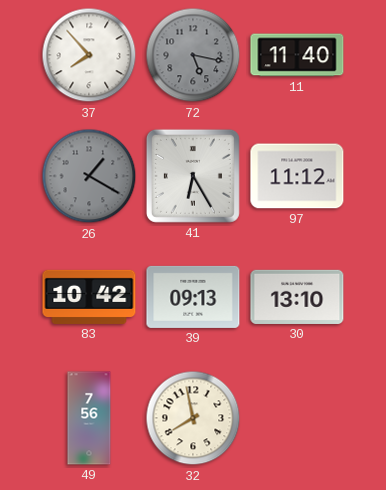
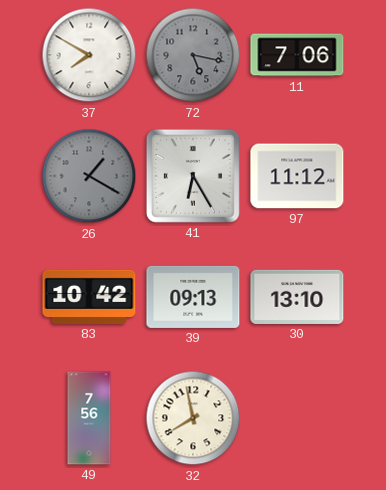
37: 7:53 -> 7:50
11: 11:40 -> 7:06
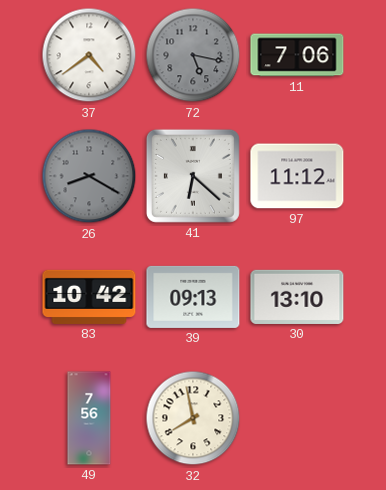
37: 7:50 -> 4:39
26: 1:20 -> 8:20
41: 6:25 -> 6:22
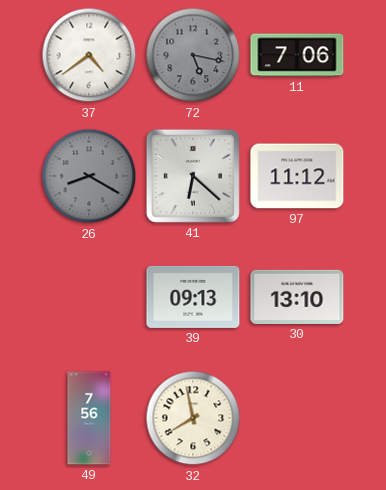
83: 10:42 -> none
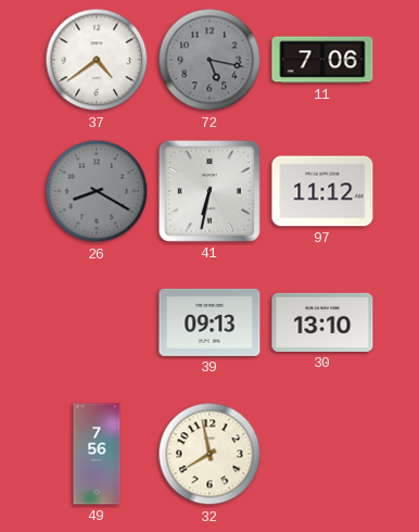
41: 6:22 -> 6:32
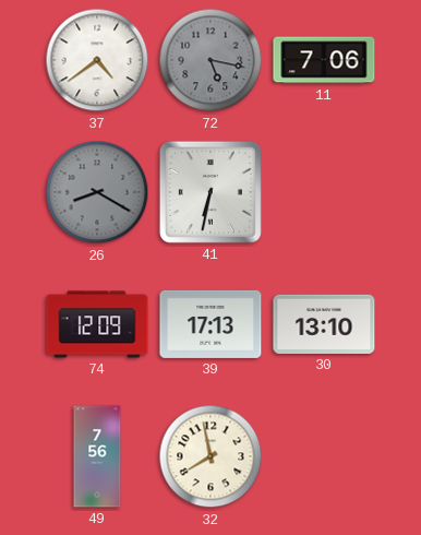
97: 11:12 -> none
74: none -> 12:09
39: 09:13 -> 17:13
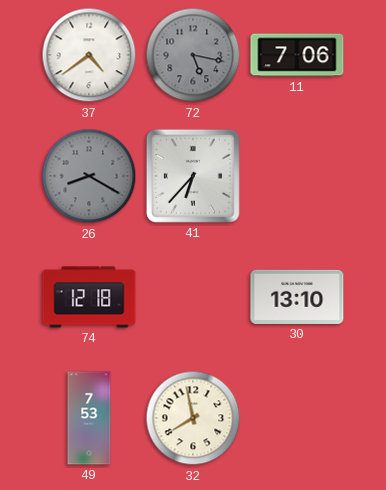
41: 6:32 -> 6:37
74: 12:09 -> 12:18
39: 17:13 -> none
49: 7:56 -> 7:53
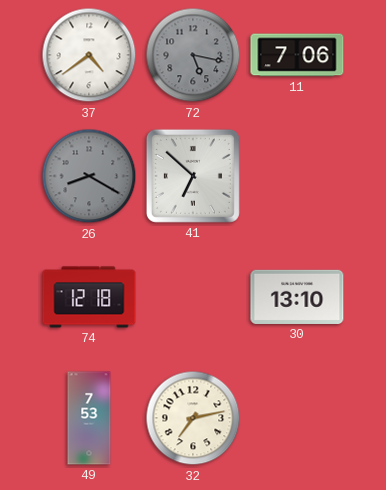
41: 6:37 -> 6:52
32: 7:58 -> 7:13
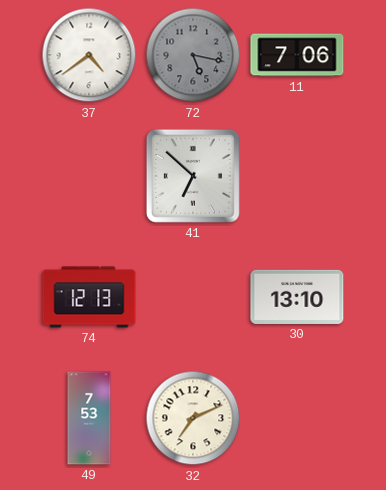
26: 8:20 -> none
74: 12:18 -> 12:13
32: 7:13 -> 7:11
